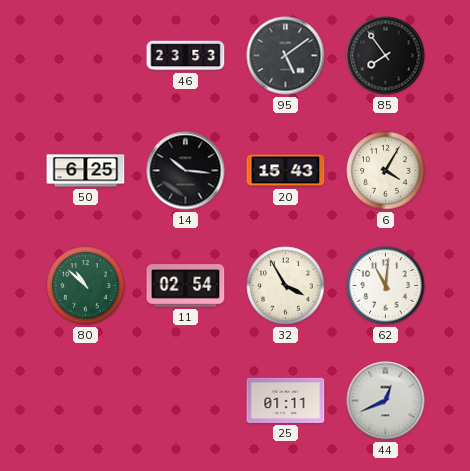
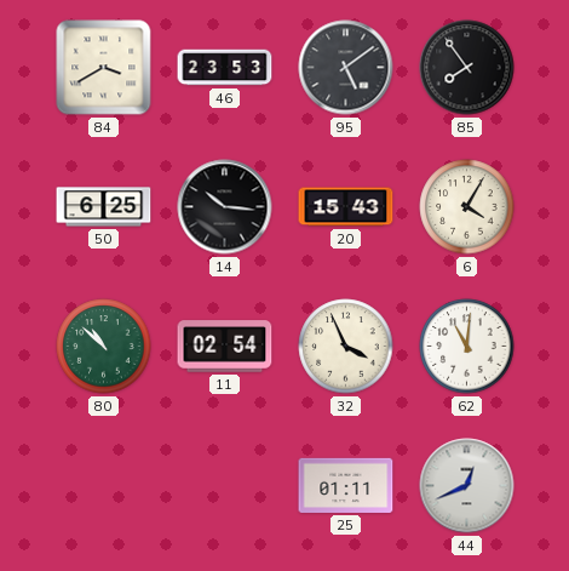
84: none -> 3:40
32: 3:55 -> 3:56
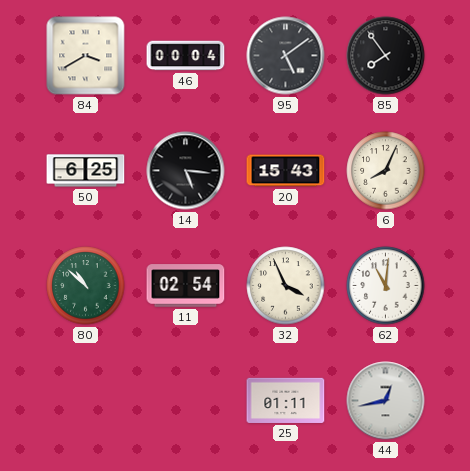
46: 23:53 -> 00:04
14: 10:16 -> 5:16
6: 4:05 -> 8:04
44: 12:41 -> 12:43
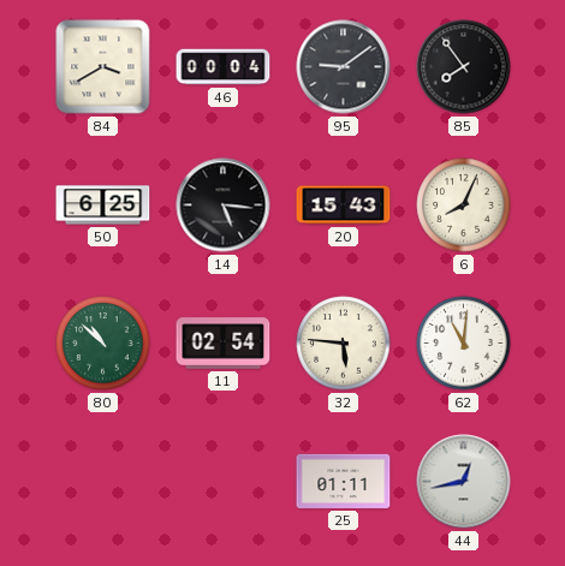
95: 5:09 -> 9:09
32: 3:56 -> 5:46
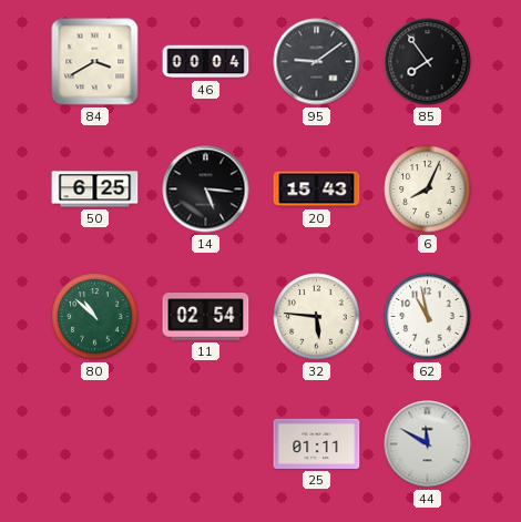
62: 11:01 -> 10:58
44: 12:43 -> 11:50
